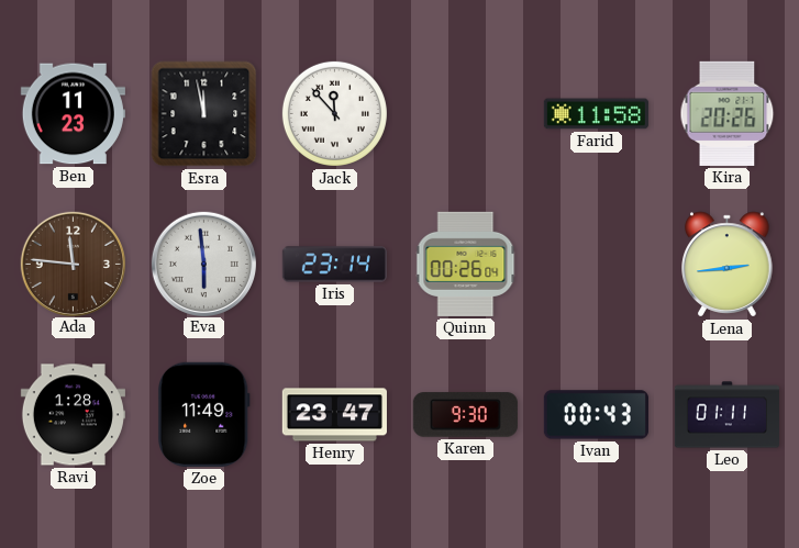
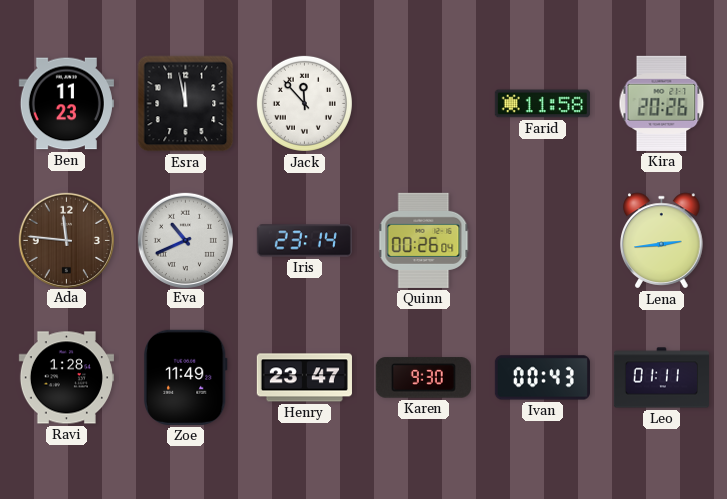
Eva: 5:59 -> 10:41
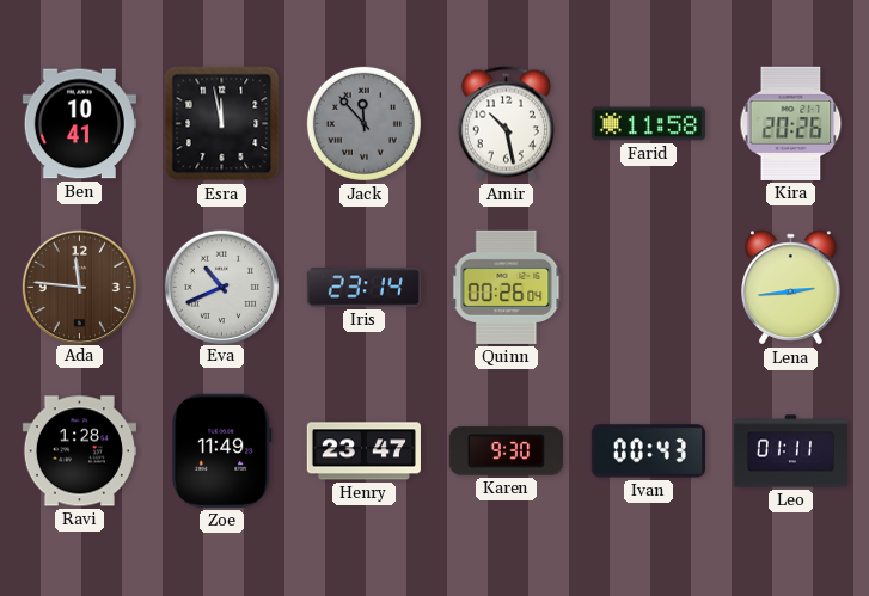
Ben: 11:23 -> 10:41
Jack dial: white -> grey
Amir: none -> 10:28
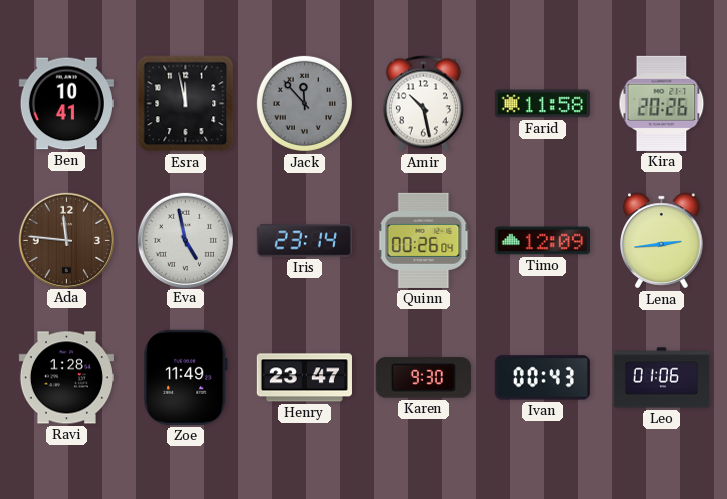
Eva: 10:41 -> 4:58
Timo: none -> 12:09
Leo: 01:11 -> 01:06
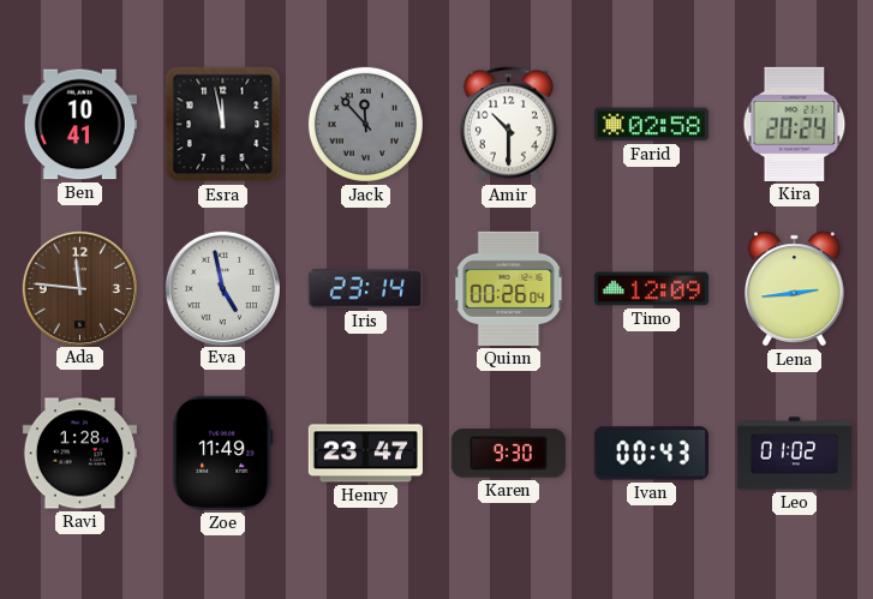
Amir: 10:28 -> 10:30
Farid: 11:58 -> 02:58
Kira: 20:26 -> 20:24
Leo: 01:06 -> 01:02
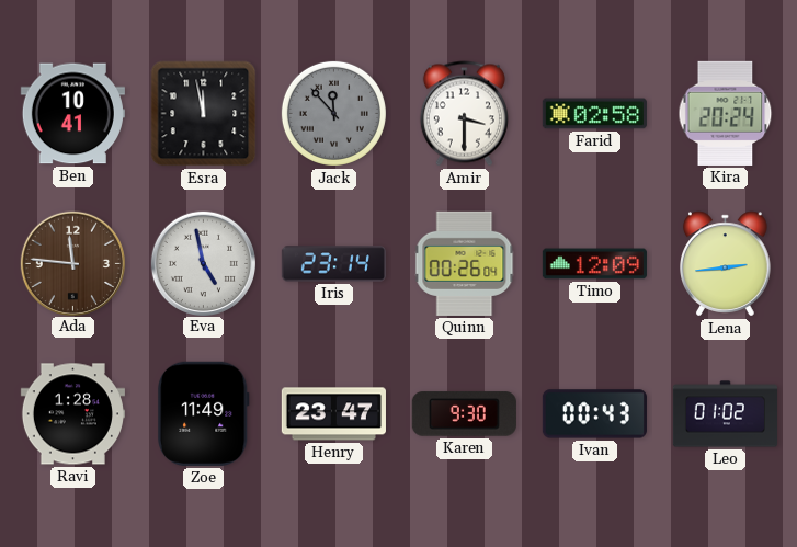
Amir: 10:30 -> 3:30
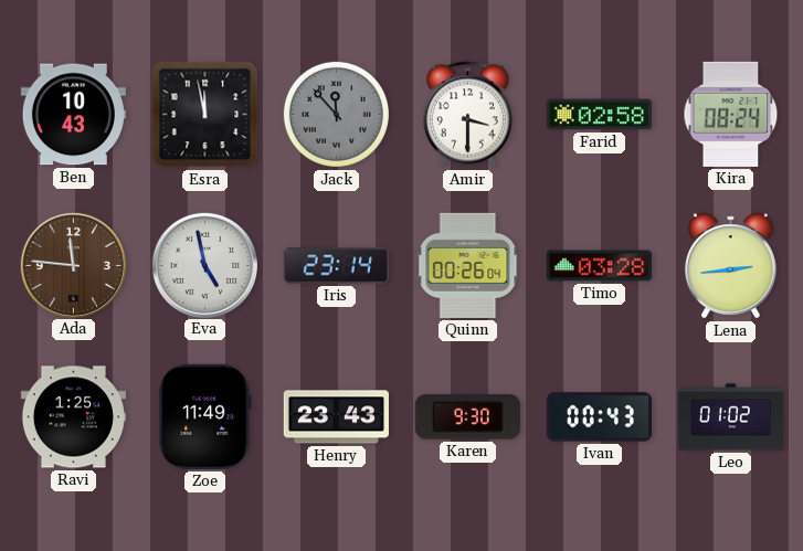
Ben: 10:41 -> 10:43
Kira: 20:24 -> 08:24
Timo: 12:09 -> 03:28
Ravi: 1:28 -> 1:25
Henry: 23:47 -> 23:43
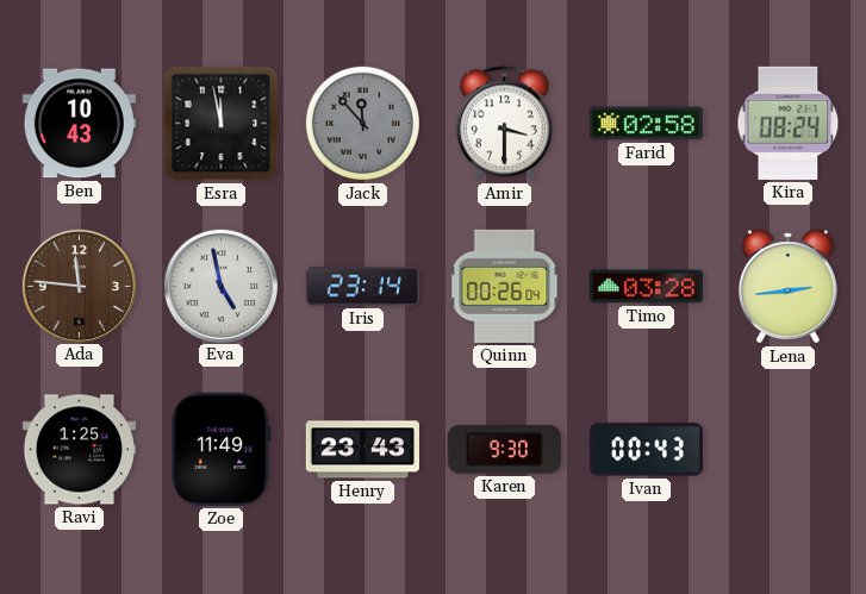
Leo: 01:02 -> none
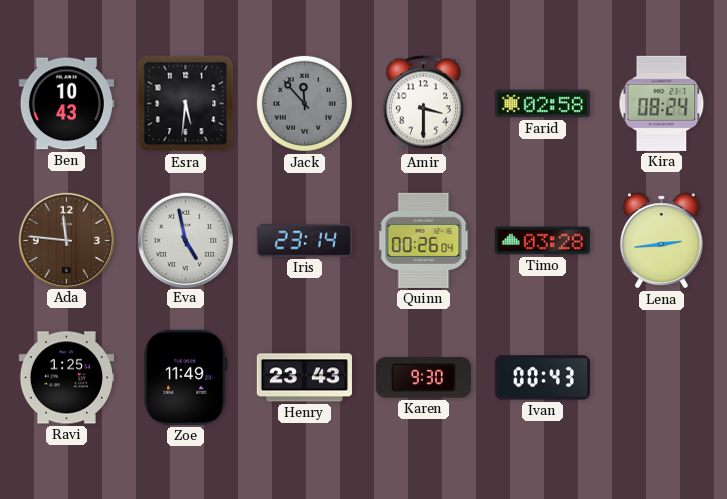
Esra: 11:58 -> 5:31
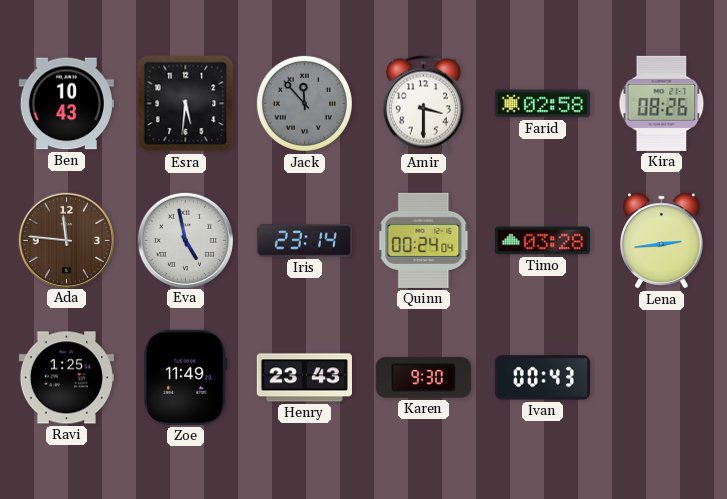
Kira: 08:24 -> 08:26
Quinn: 00:26 -> 00:24
